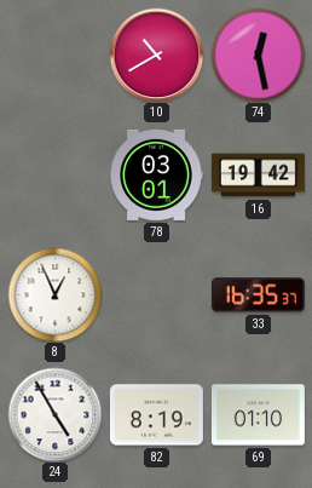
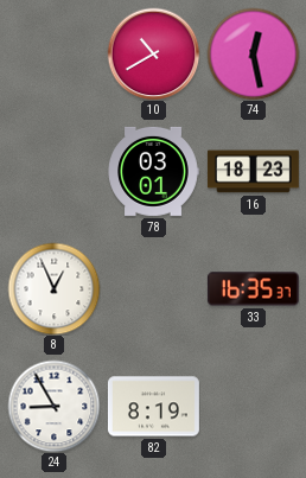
16: 19:42 -> 18:23
24: 4:55 -> 8:55
69: 01:10 -> none
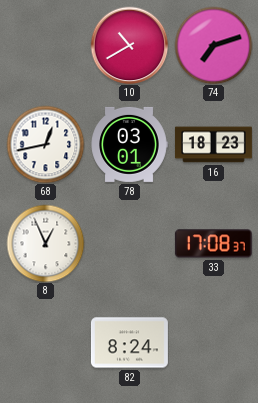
74: 12:28 -> 7:12
68: none -> 12:43
33: 16:35 -> 17:08
24: 8:55 -> none
82: 8:19 -> 8:24
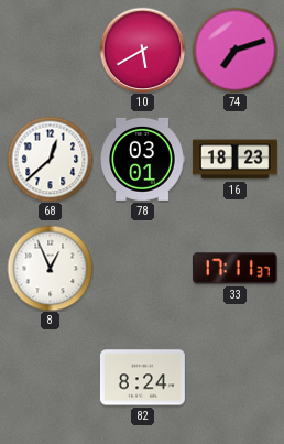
10: 10:40 -> 5:40
68: 12:43 -> 12:38
33: 17:08 -> 17:11
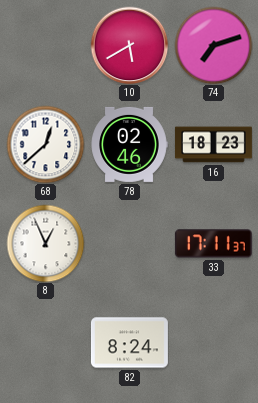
78: 03:01 -> 02:46
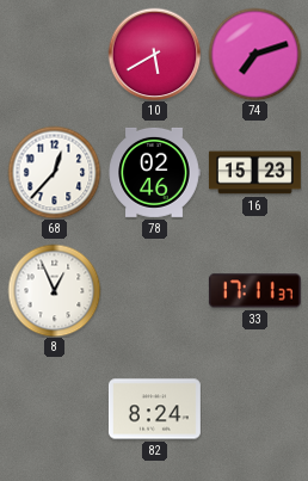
68: 12:38 -> 12:37
16: 18:23 -> 15:23
